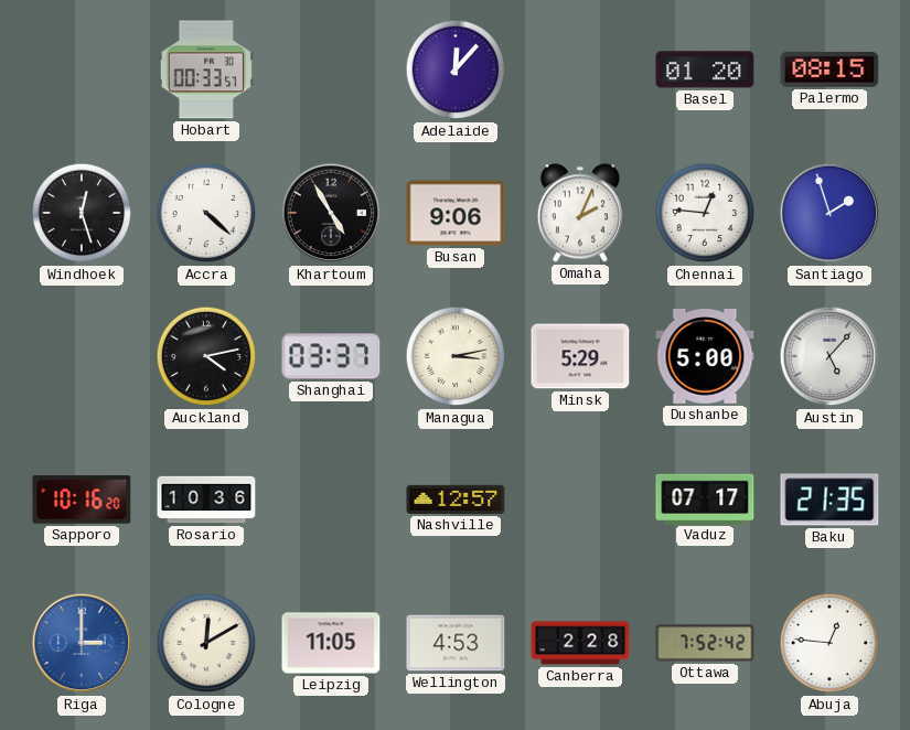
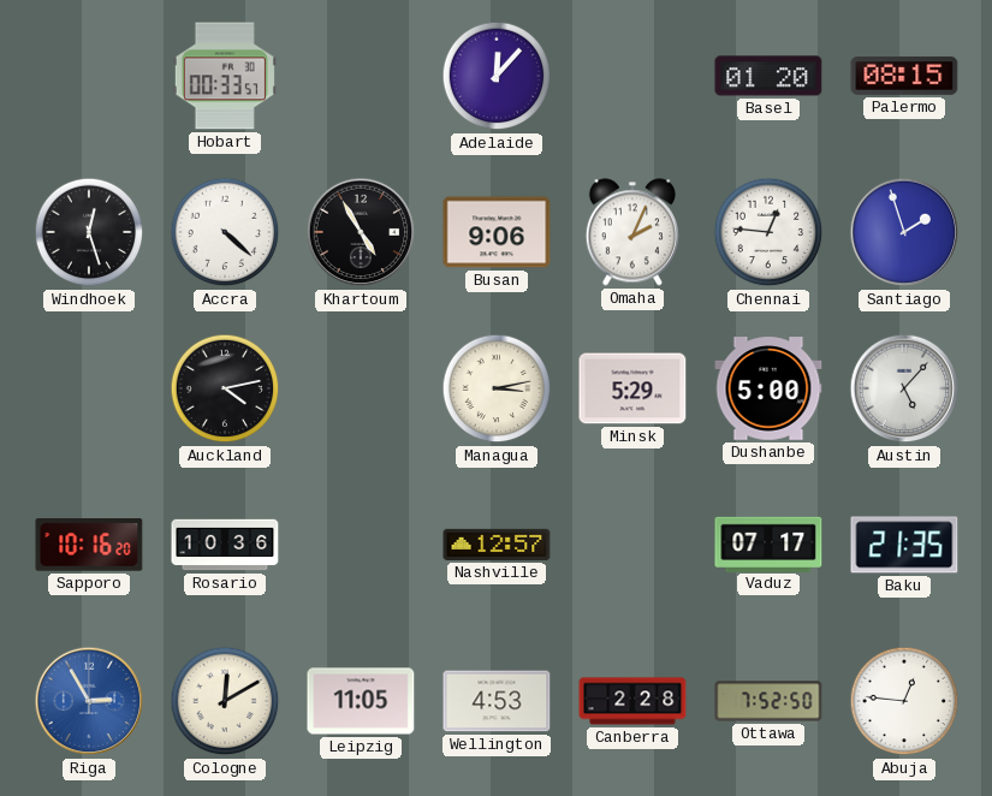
Shanghai: 03:37 -> none
Riga: 3:00 -> 2:55
Ottawa: 7:52:42 -> 7:52:50
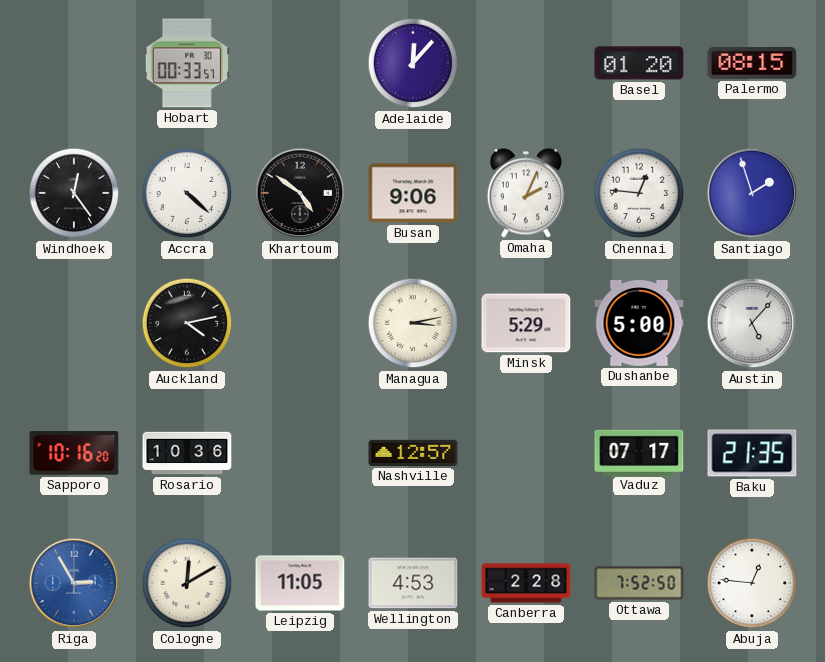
Windhoek: 12:27 -> 12:24
Khartoum: 4:55 -> 4:51
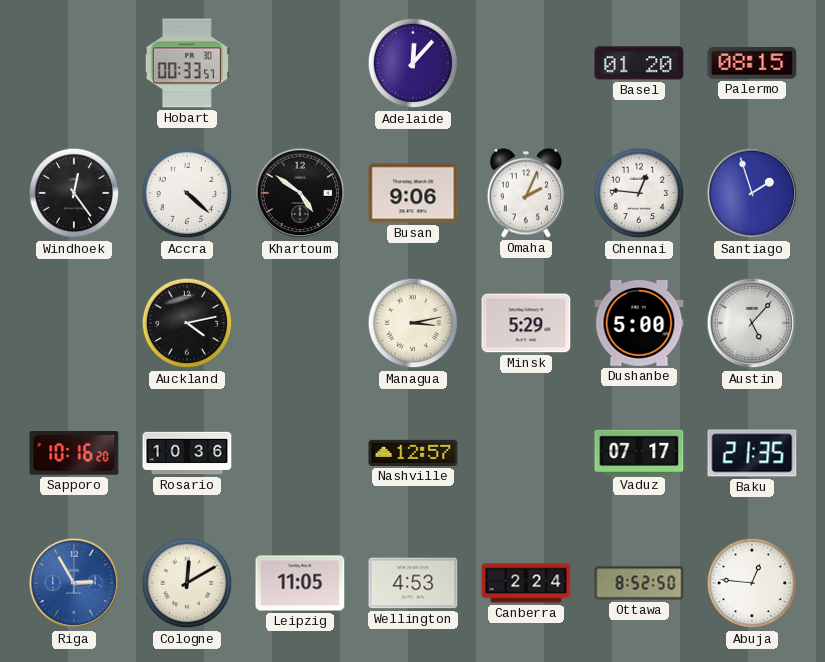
Canberra: 2:28 -> 2:24
Ottawa: 7:52 -> 8:52
